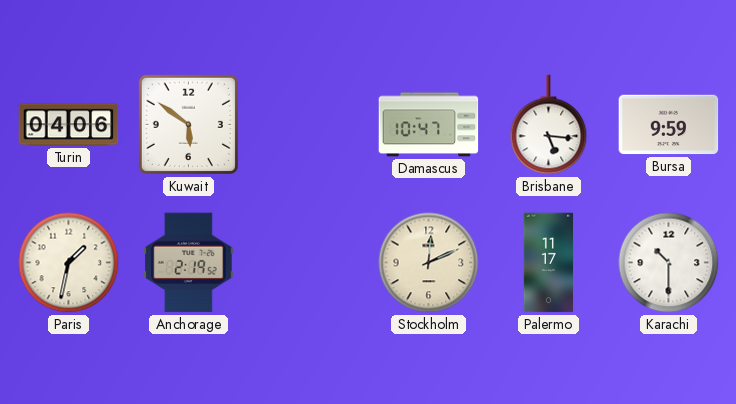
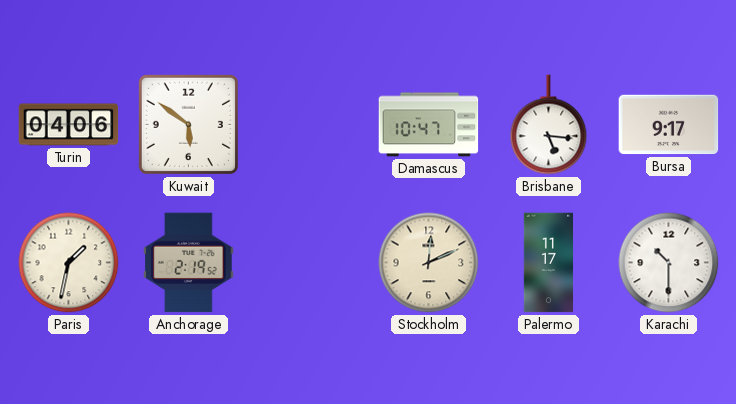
Bursa: 9:59 -> 9:17
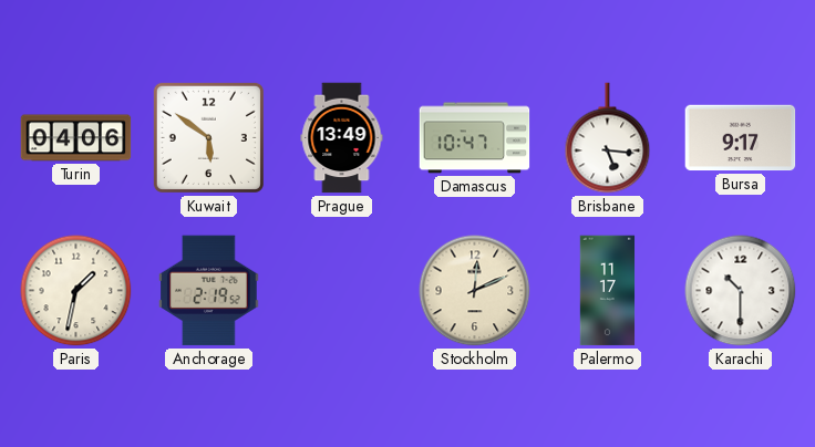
Prague: none -> 13:49
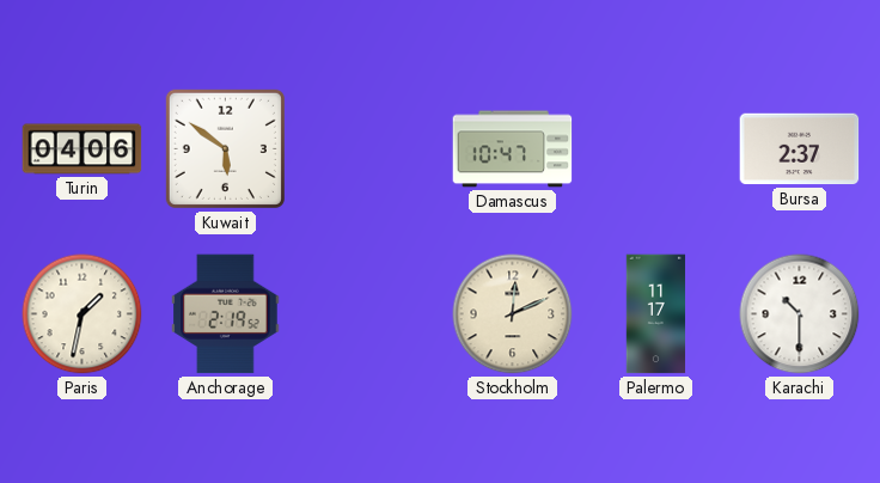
Prague: 13:49 -> none
Brisbane: 5:16 -> none
Bursa: 9:17 -> 2:37
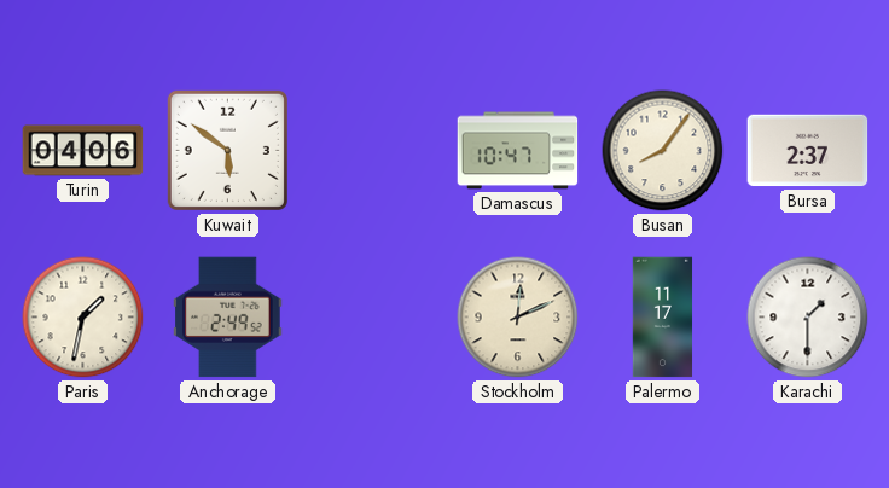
Busan: none -> 8:06
Anchorage: 2:19 -> 2:49
Karachi: 10:30 -> 1:30
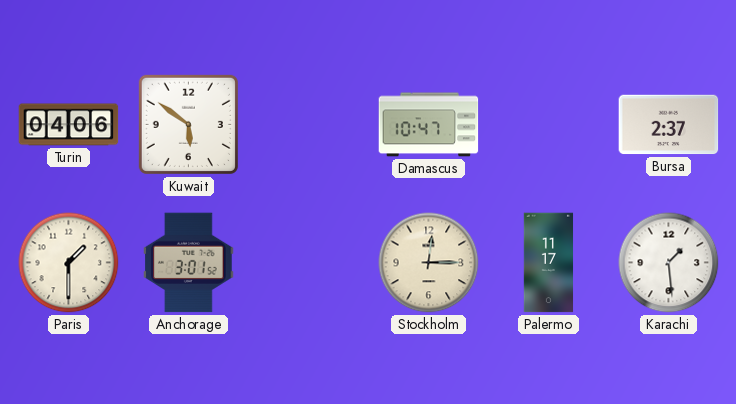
Busan: 8:06 -> none
Paris: 1:32 -> 1:30
Anchorage: 2:49 -> 3:01
Stockholm: 12:11 -> 12:15
Karachi: 1:30 -> 1:29
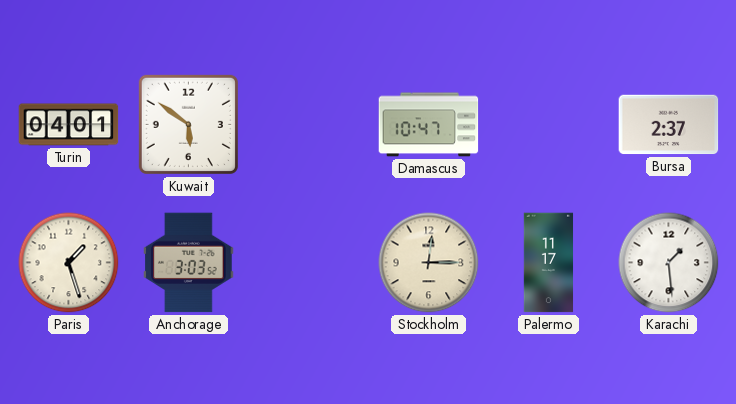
Turin: 04:06 -> 04:01
Paris: 1:30 -> 1:27
Anchorage: 3:01 -> 3:03
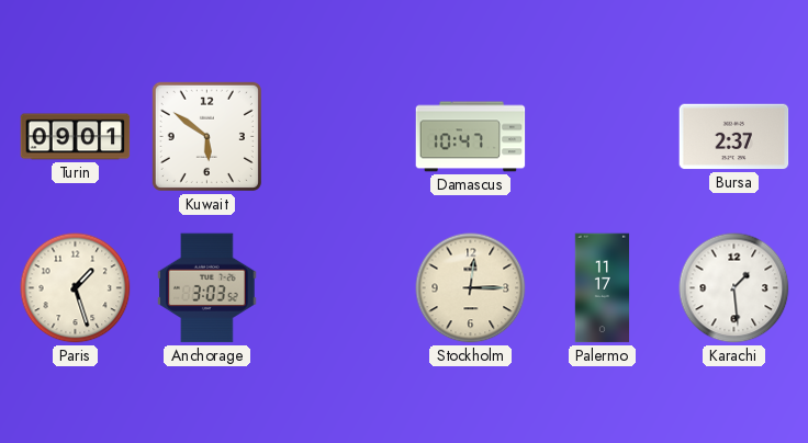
Turin: 04:01 -> 09:01
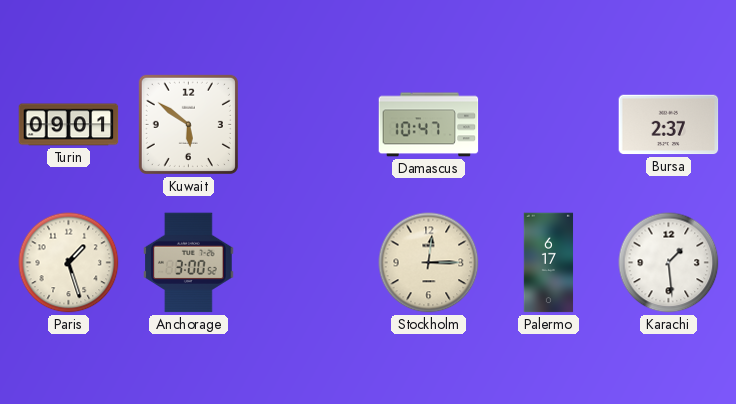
Anchorage: 3:03 -> 3:00
Palermo: 11:17 -> 6:17
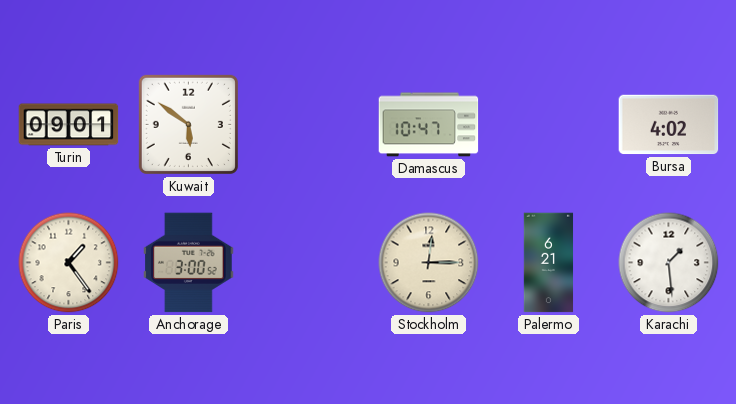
Bursa: 2:37 -> 4:02
Paris: 1:27 -> 1:24
Palermo: 6:17 -> 6:21
